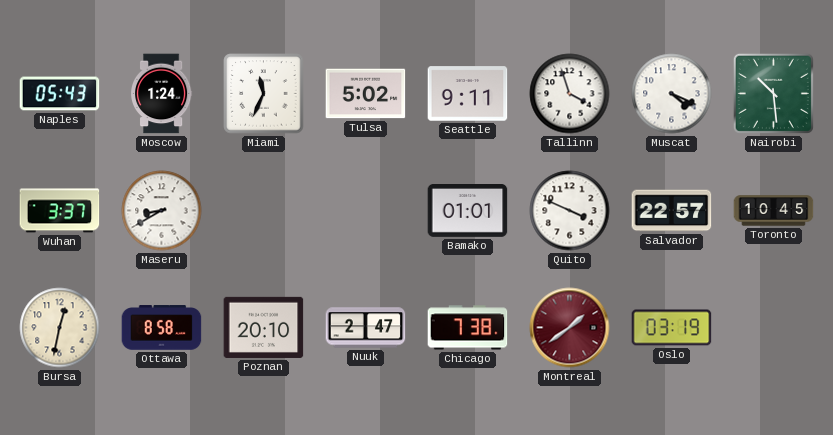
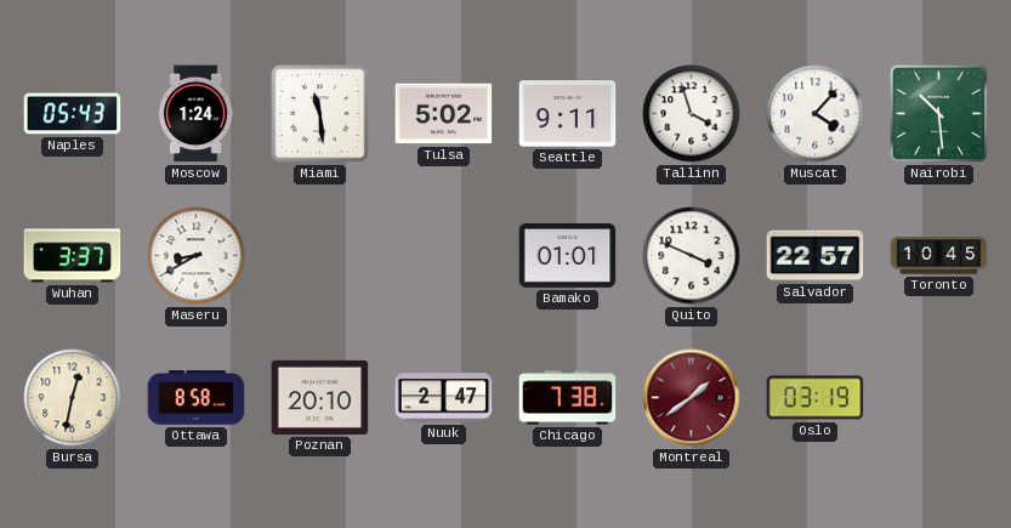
Miami: 11:34 -> 11:29
Muscat: 4:19 -> 4:07
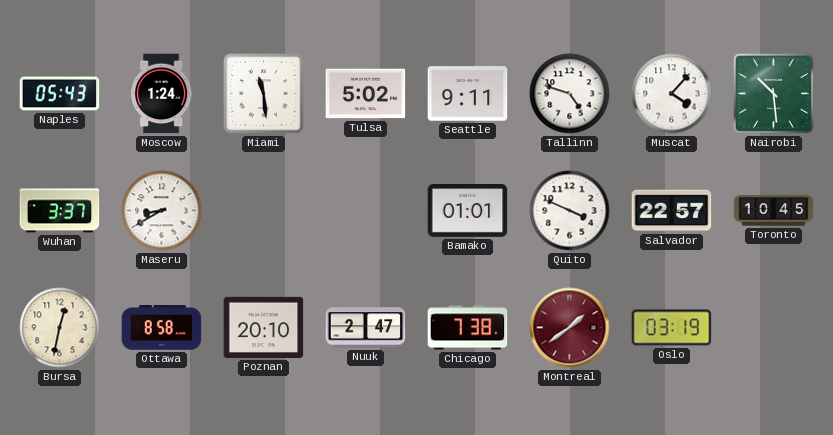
Tallinn: 3:57 -> 4:48
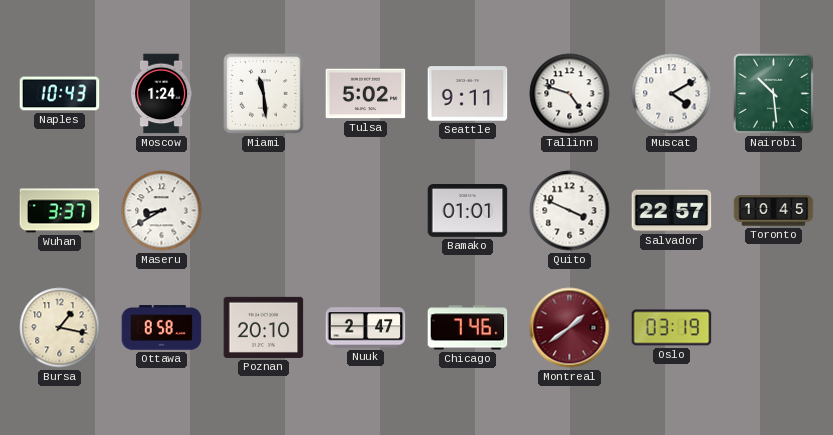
Naples: 05:43 -> 10:43
Muscat: 4:07 -> 4:10
Bursa: 12:32 -> 1:17
Chicago: 7:38 -> 7:46
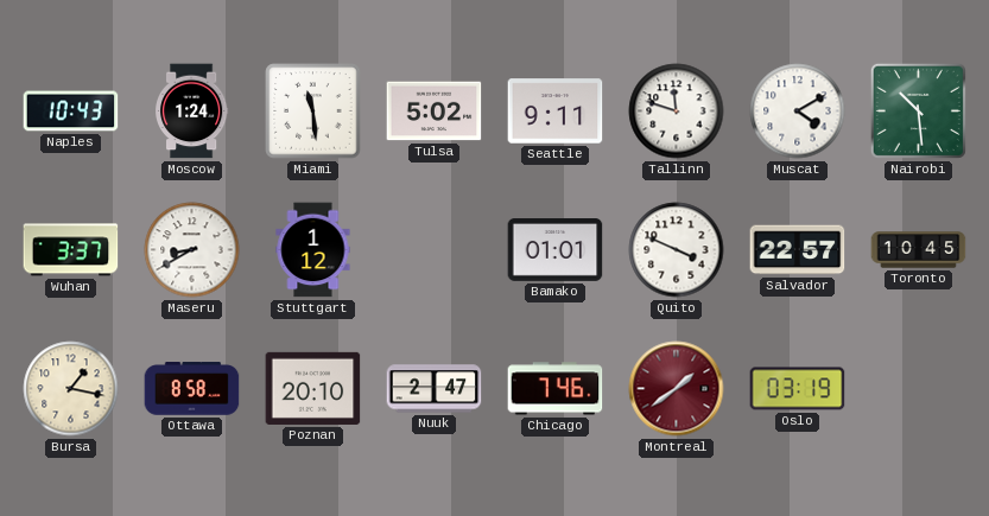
Tallinn: 4:48 -> 11:48
Stuttgart: none -> 1:12
